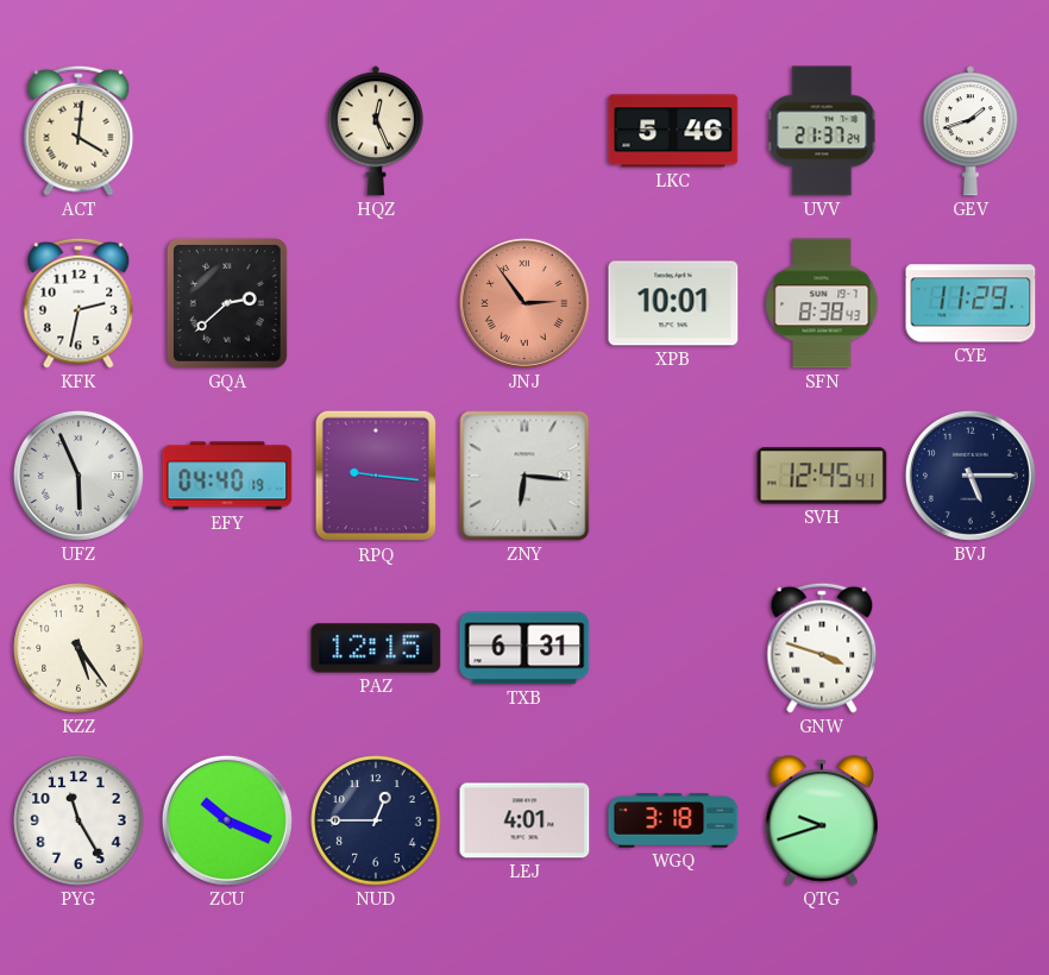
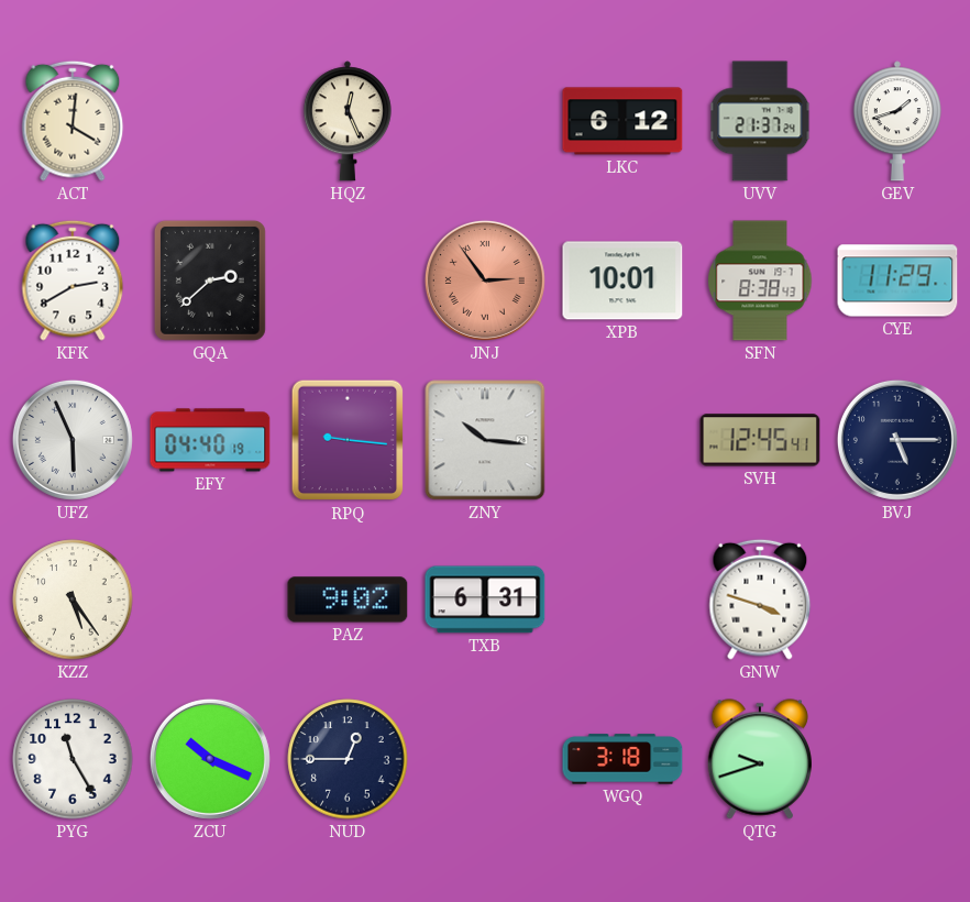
LKC: 5:46 -> 6:12
KFK: 2:32 -> 2:40
ZNY: 6:16 -> 10:16
PAZ: 12:15 -> 9:02
LEJ: 4:01 -> none
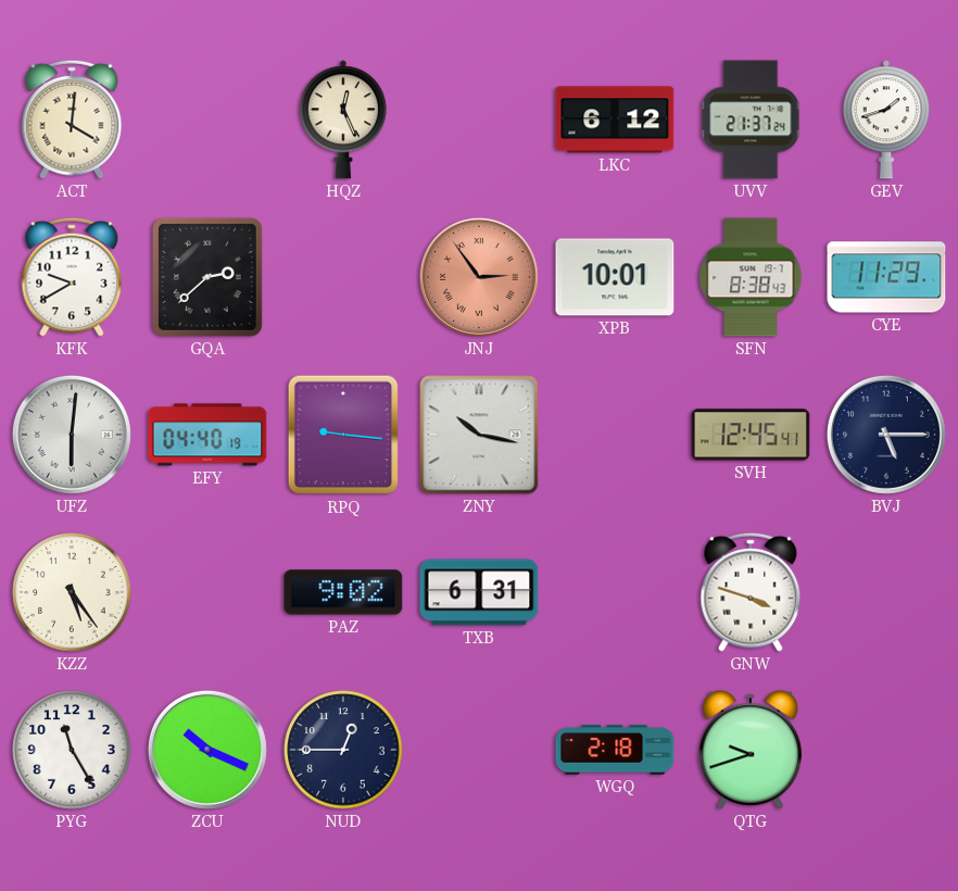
KFK: 2:40 -> 9:40
UFZ: 5:56 -> 6:01
ZNY: 10:16 -> 10:17
WGQ: 3:18 -> 2:18
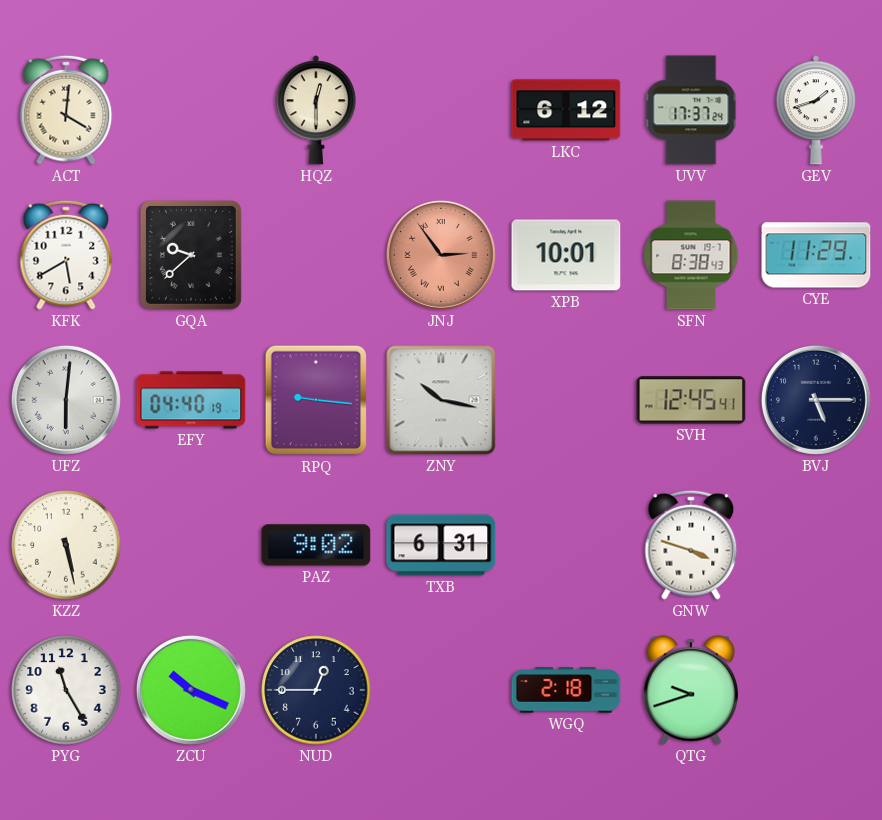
HQZ: 12:26 -> 12:30
UVV: 21:37 -> 17:37
KFK: 9:40 -> 5:40
GQA: 2:38 -> 9:38
KZZ: 5:24 -> 5:28
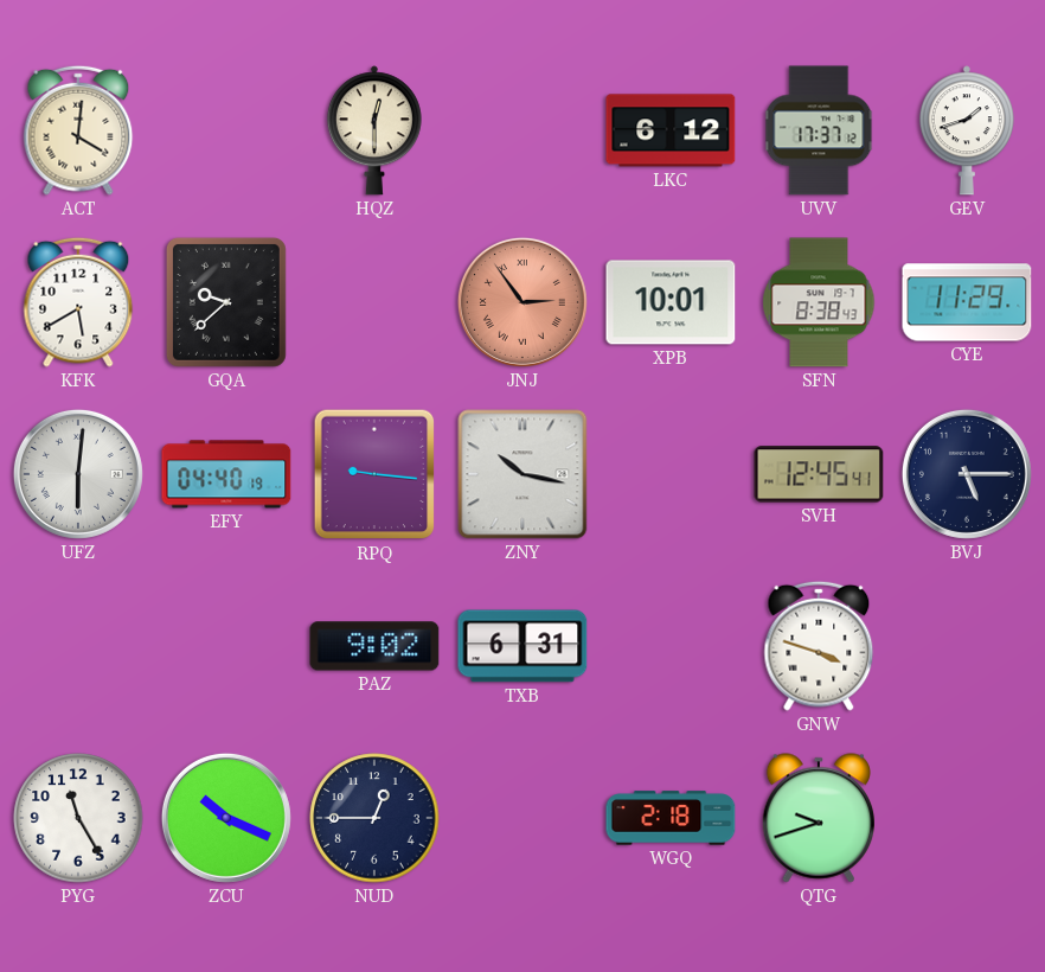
UVV: 17:37:24 -> 17:37:12
KZZ: 5:28 -> none
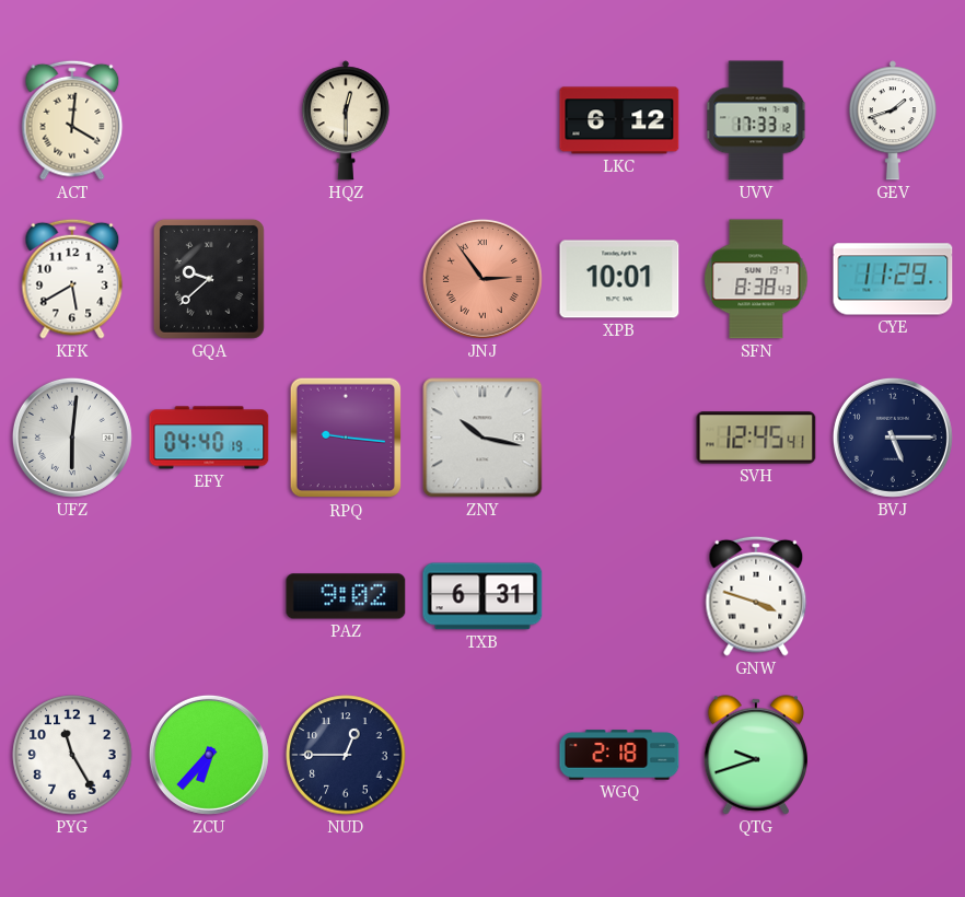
UVV: 17:37 -> 17:33
ZCU: 10:19 -> 6:37
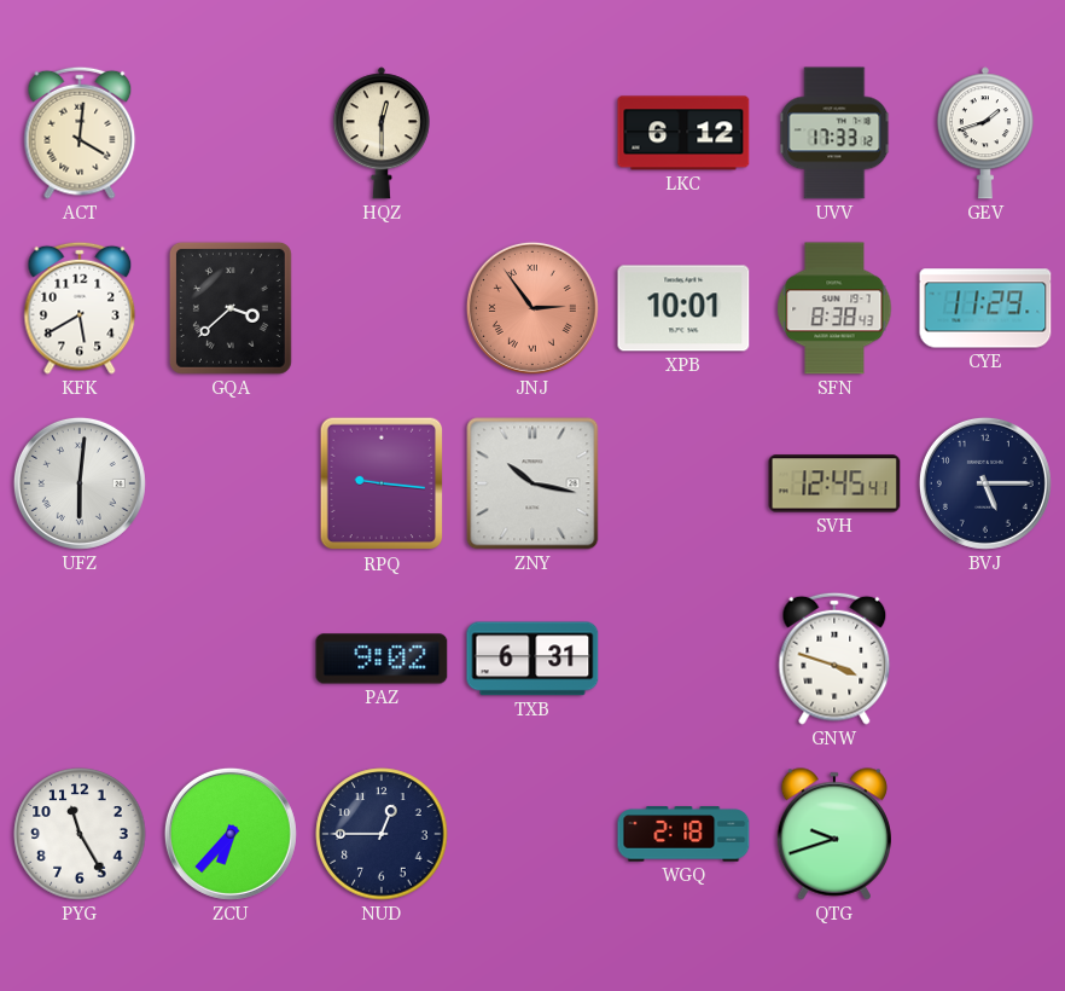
GQA: 9:38 -> 3:38
EFY: 04:40 -> none
